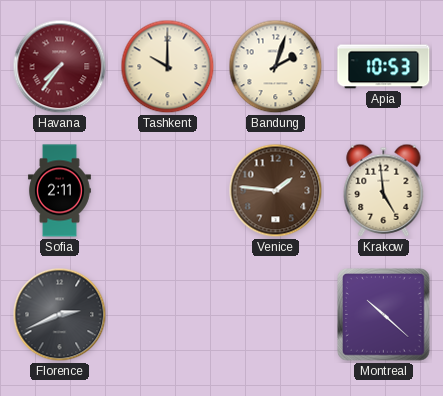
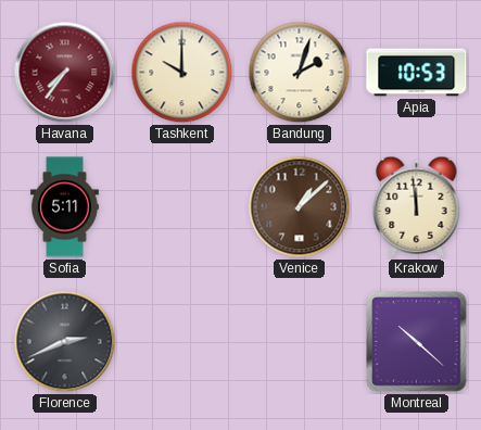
Sofia: 2:11 -> 5:11
Venice: 1:46 -> 1:08
Krakow: 4:59 -> 11:59
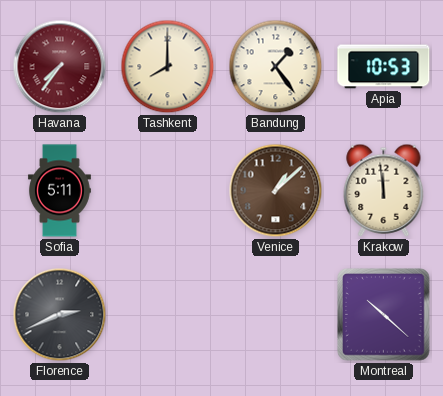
Tashkent: 10:00 -> 8:00
Bandung: 2:03 -> 1:24
